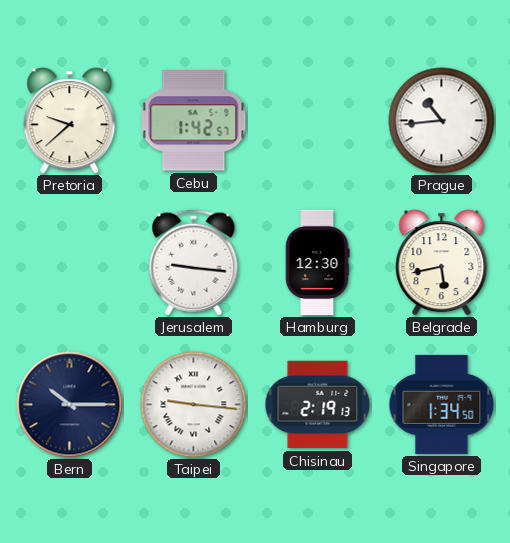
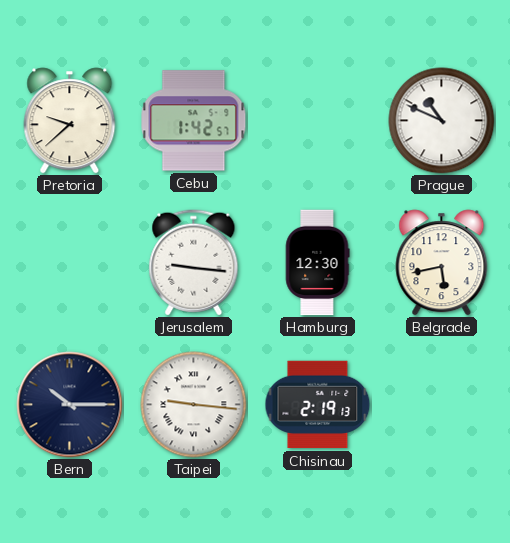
Prague: 10:44 -> 10:49
Singapore: 1:34 -> none
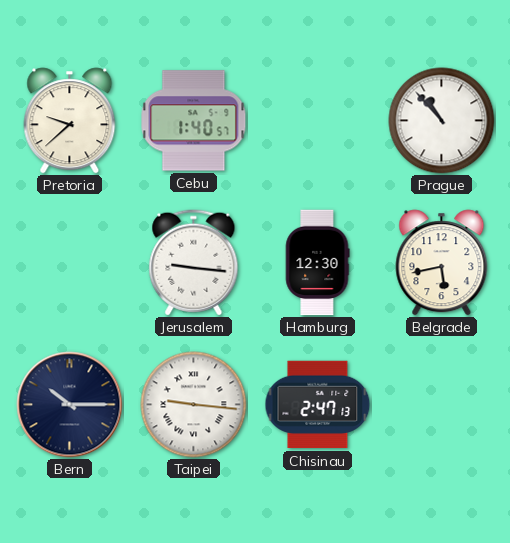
Cebu: 1:42 -> 1:40
Prague: 10:49 -> 10:53
Chisinau: 2:19 -> 2:47
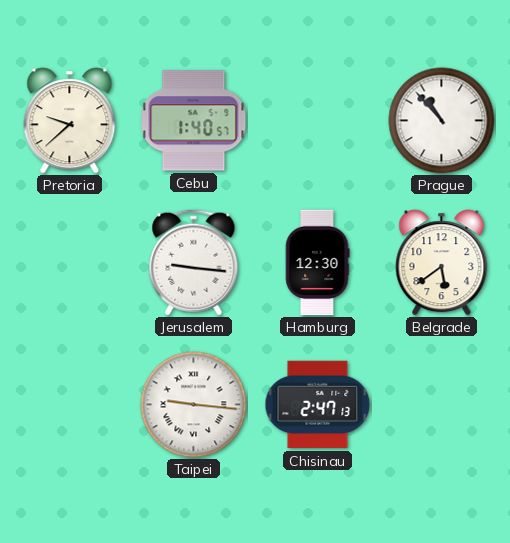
Belgrade: 5:43 -> 5:39
Bern: 10:15 -> none
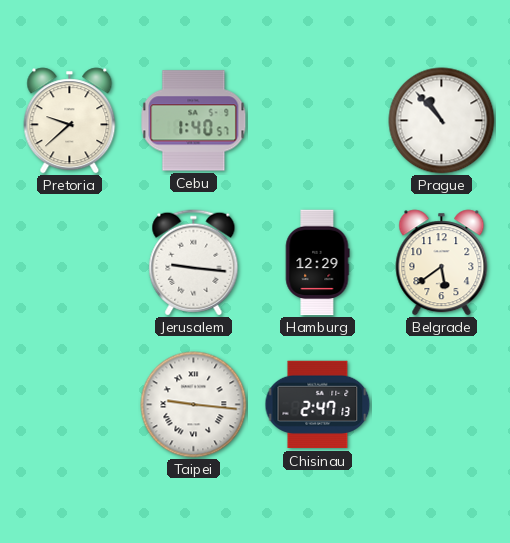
Hamburg: 12:30 -> 12:29
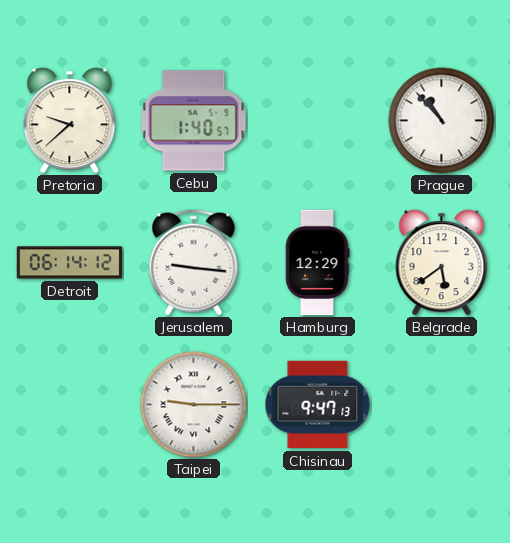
Detroit: none -> 06:14
Taipei: 9:16 -> 9:15
Chisinau: 2:47 -> 9:47
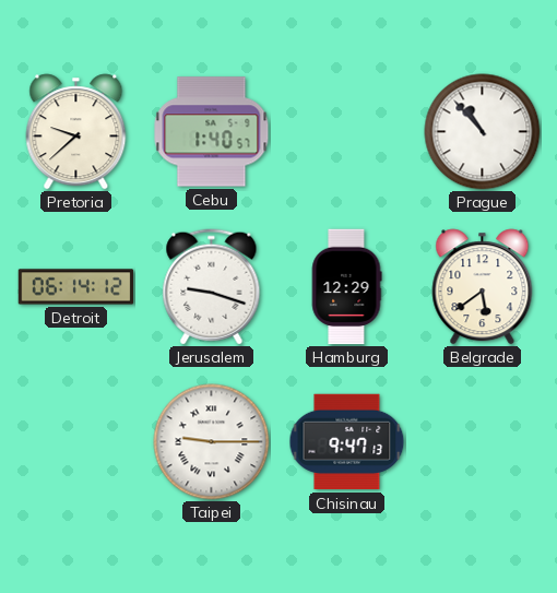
Jerusalem: 9:16 -> 9:18
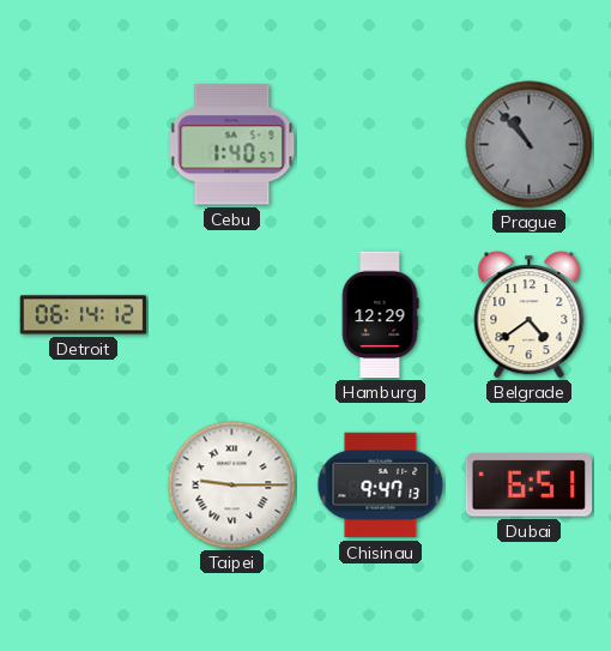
Pretoria: 9:38 -> none
Prague dial: white -> grey
Jerusalem: 9:18 -> none
Belgrade: 5:39 -> 4:39
Dubai: none -> 6:51
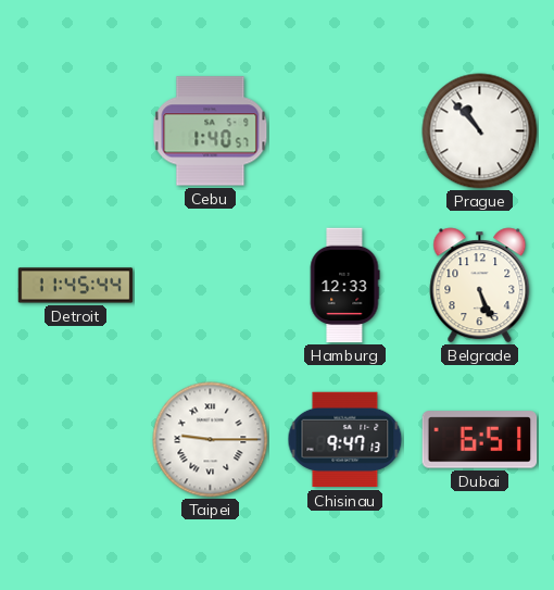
Prague dial: grey -> white
Detroit: 06:14 -> 11:45
Hamburg: 12:29 -> 12:33
Belgrade: 4:39 -> 5:26
